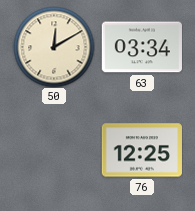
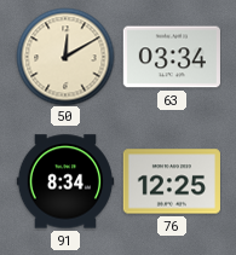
91: none -> 8:34
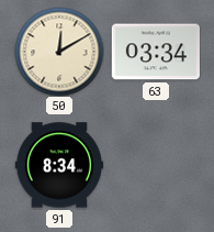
76: 12:25 -> none
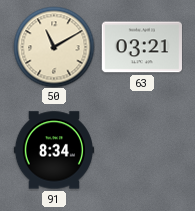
50: 12:10 -> 11:10
63: 03:34 -> 03:21
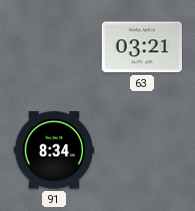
50: 11:10 -> none
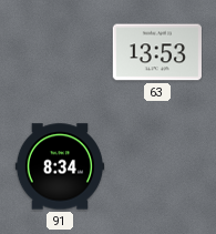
63: 03:21 -> 13:53
